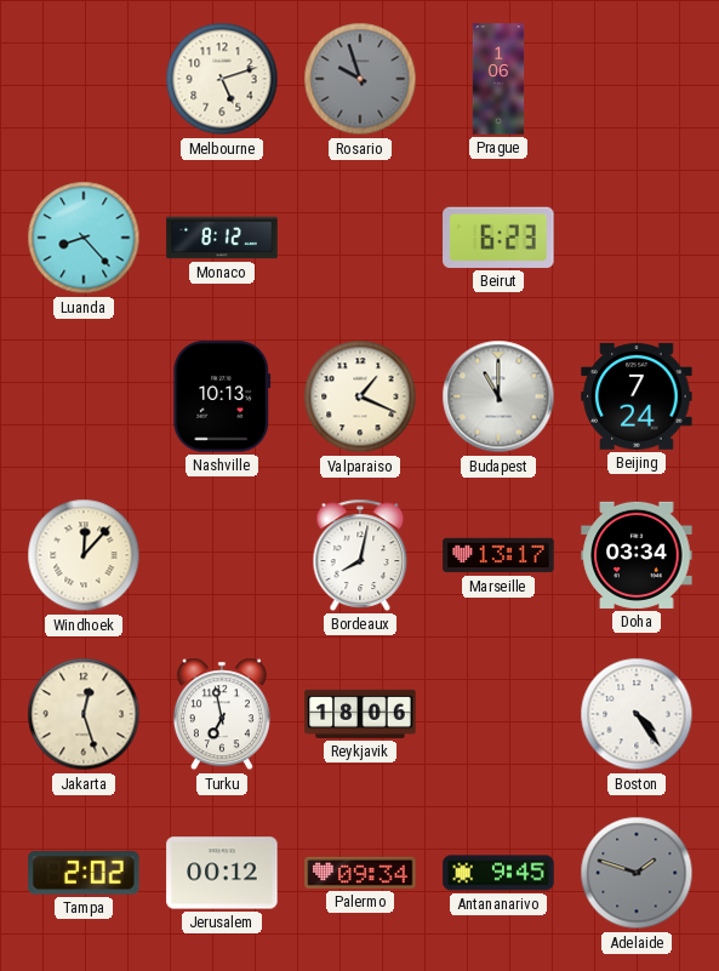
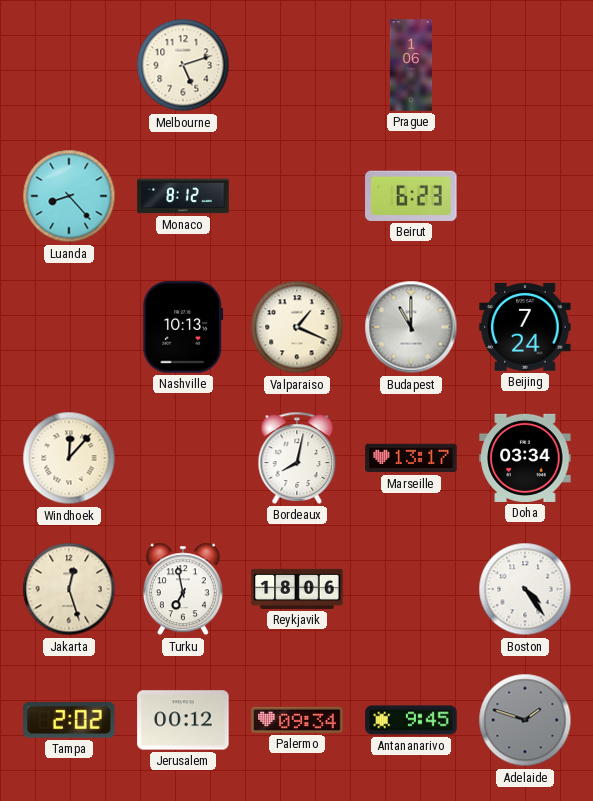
Rosario: 9:57 -> none
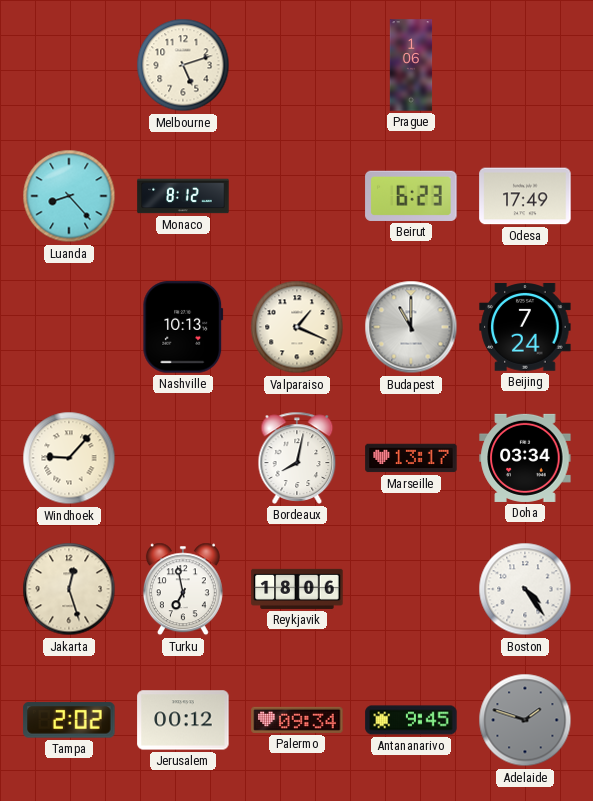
Odesa: none -> 17:49
Windhoek: 12:07 -> 9:07
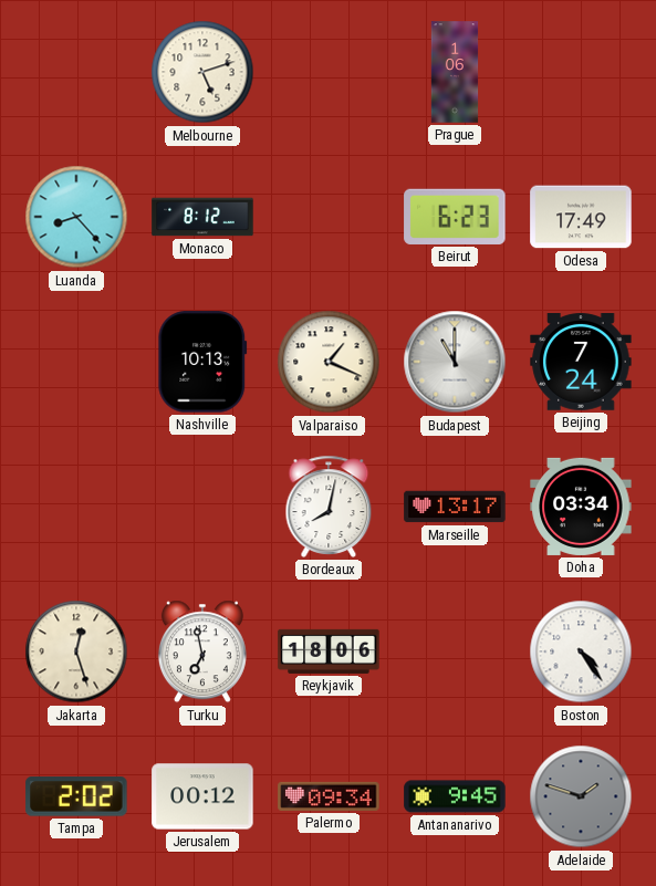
Windhoek: 9:07 -> none
